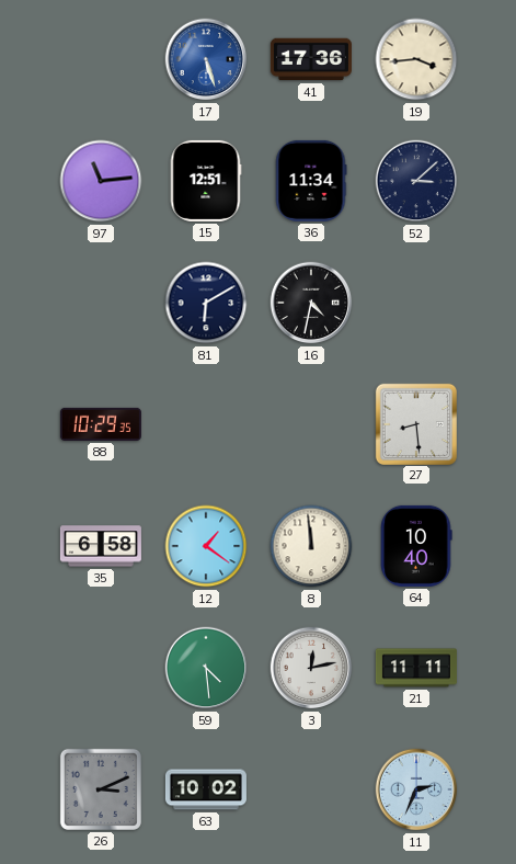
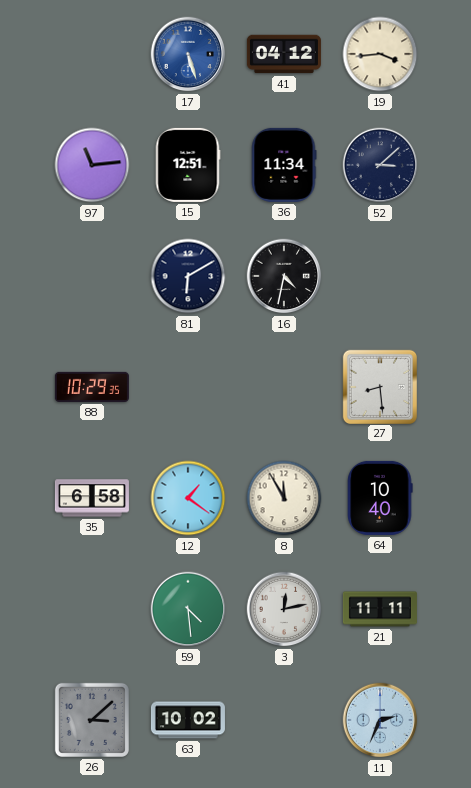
41: 17:36 -> 04:12
8: 11:59 -> 11:55
26: 3:11 -> 3:08
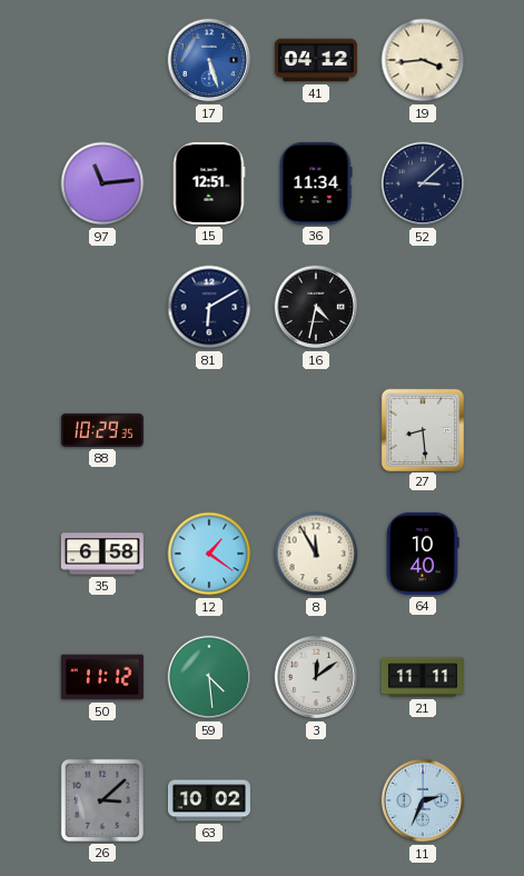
50: none -> 11:12
3: 12:13 -> 12:09
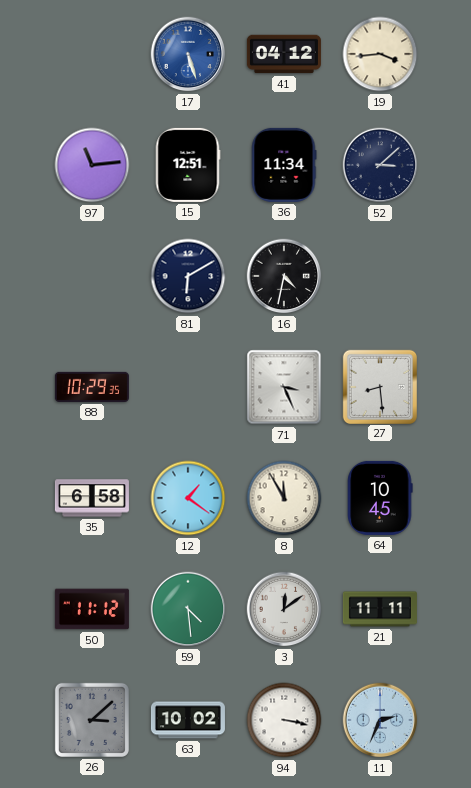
71: none -> 3:26
64: 10:40 -> 10:45
94: none -> 3:17
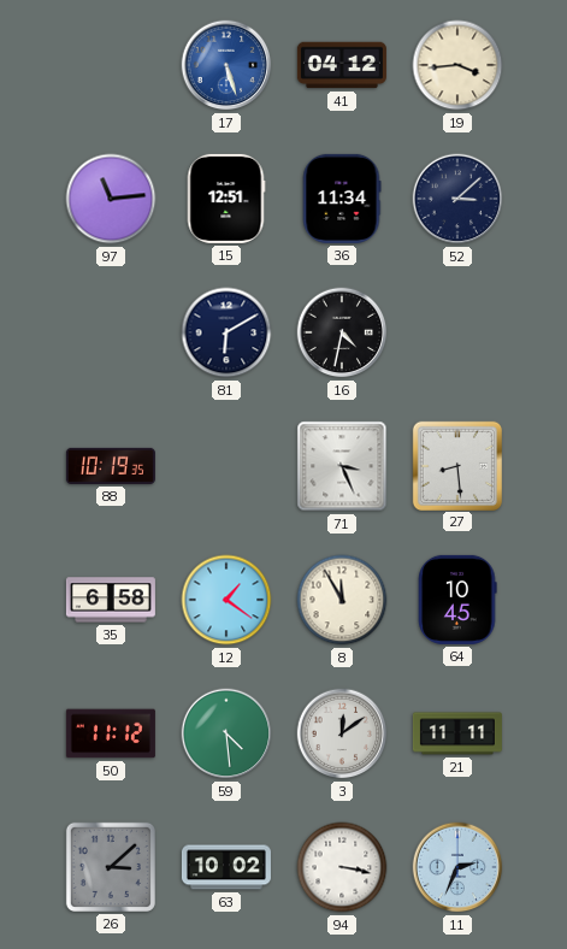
88: 10:29 -> 10:19
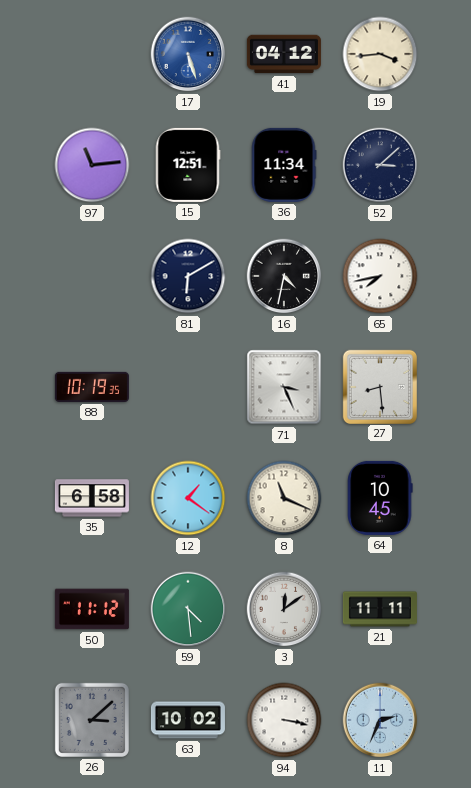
65: none -> 7:43
8: 11:55 -> 11:19
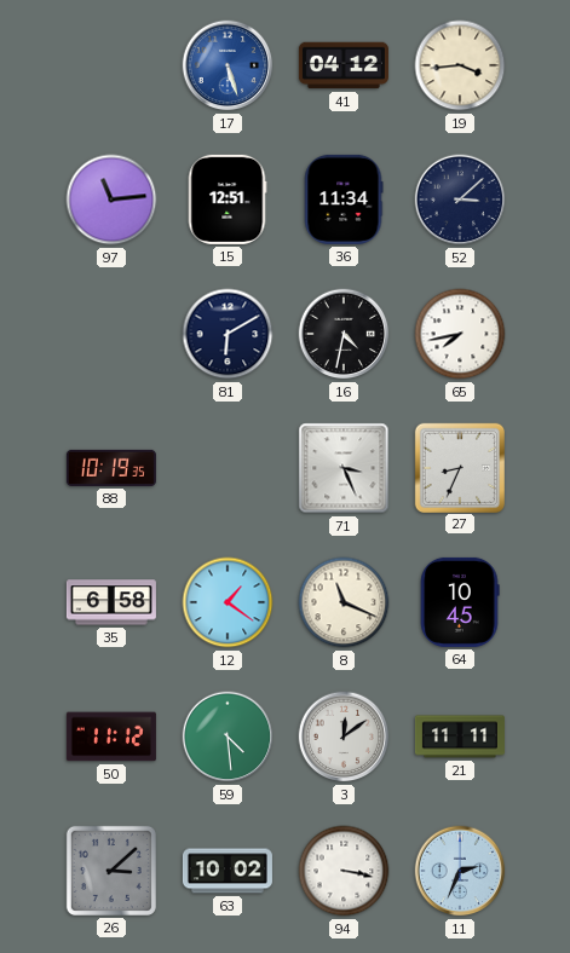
27: 8:29 -> 8:34
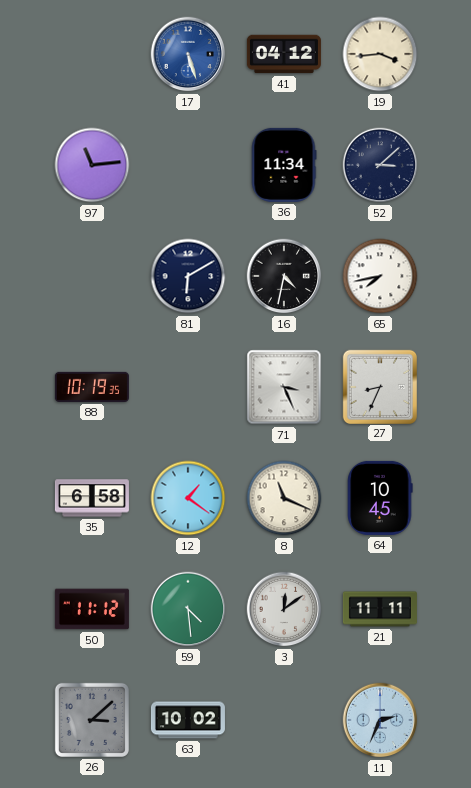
15: 12:51 -> none
94: 3:17 -> none
